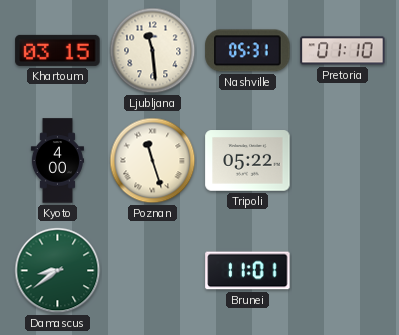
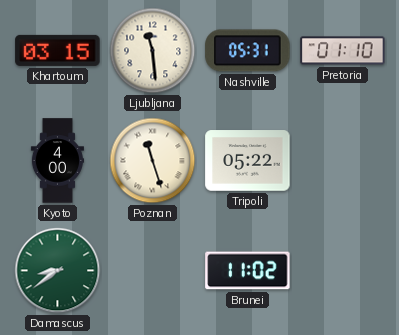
Brunei: 11:01 -> 11:02
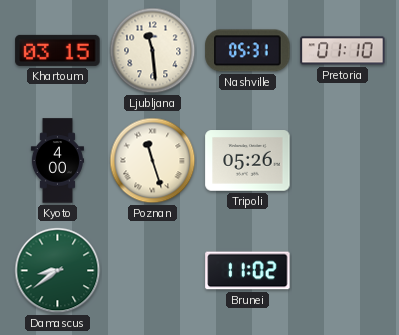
Tripoli: 05:22 -> 05:26
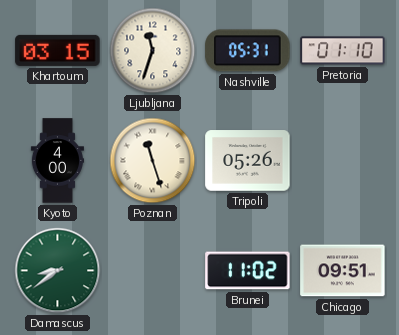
Ljubljana: 11:29 -> 11:33
Chicago: none -> 09:51
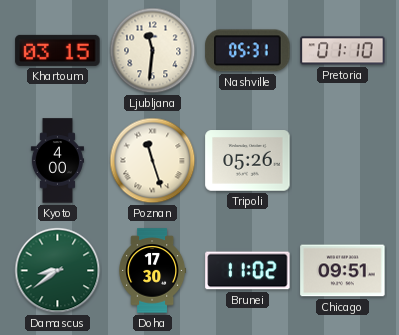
Ljubljana: 11:33 -> 11:31
Doha: none -> 17:30
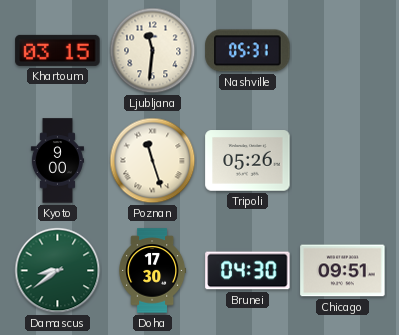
Pretoria: 01:10 -> none
Kyoto: 4:00 -> 9:00
Brunei: 11:02 -> 04:30
